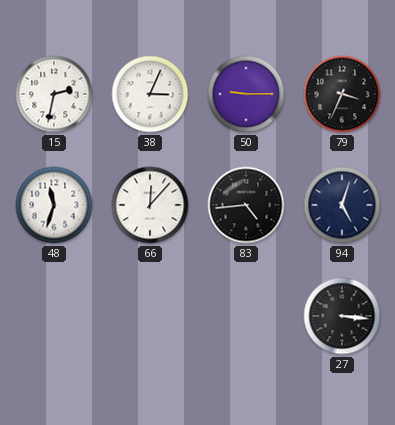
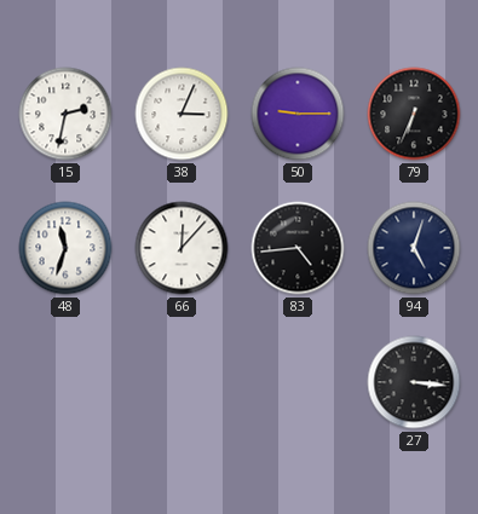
79: 3:34 -> 6:34
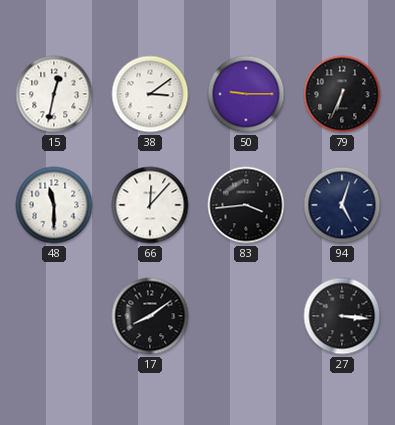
15: 2:32 -> 12:32
38: 3:04 -> 3:09
48: 11:33 -> 11:30
83: 4:44 -> 3:44
17: none -> 8:09
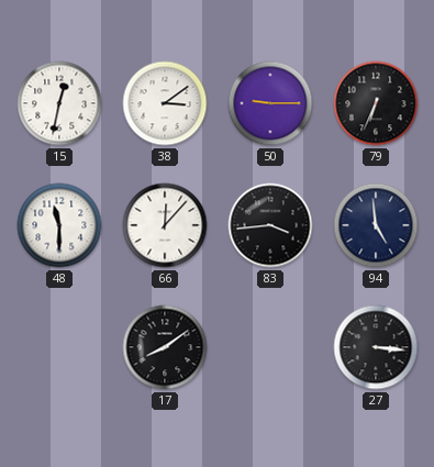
94: 5:03 -> 4:59
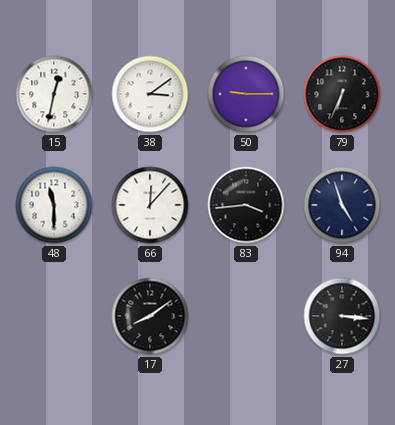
94: 4:59 -> 4:57
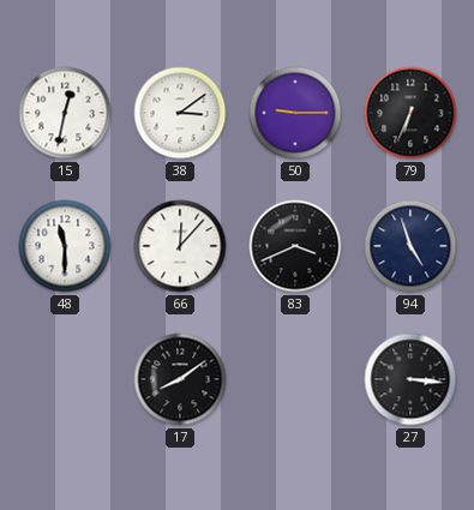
83: 3:44 -> 3:41
